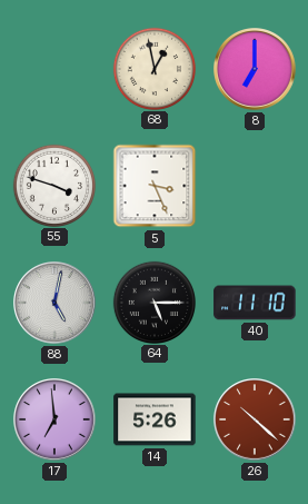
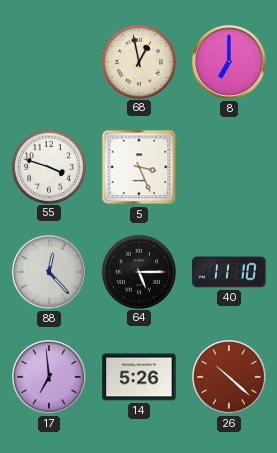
88: 5:02 -> 12:23
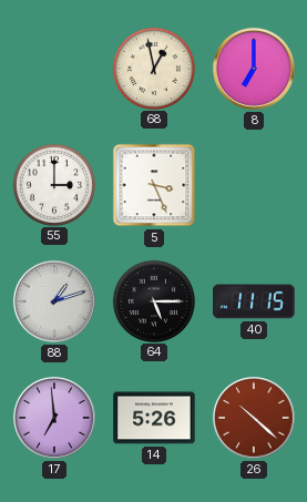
55: 3:48 -> 3:00
88: 12:23 -> 1:12
40: 11:10 -> 11:15
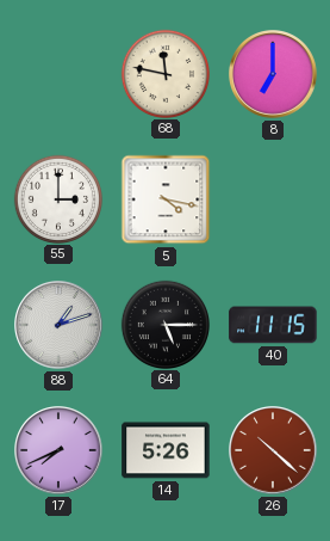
68: 12:58 -> 11:47
5: 3:26 -> 4:17
17: 6:59 -> 7:41
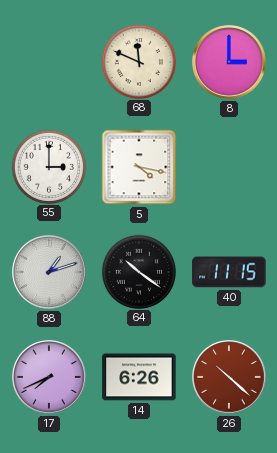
68: 11:47 -> 11:49
8: 7:00 -> 3:00
64: 5:15 -> 10:21
14: 5:26 -> 6:26
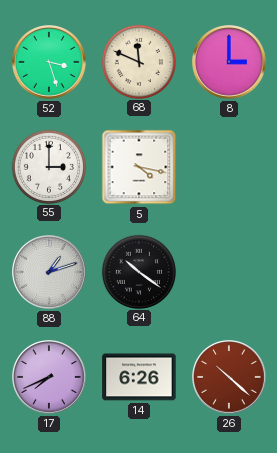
52: none -> 3:27
40: 11:15 -> none
